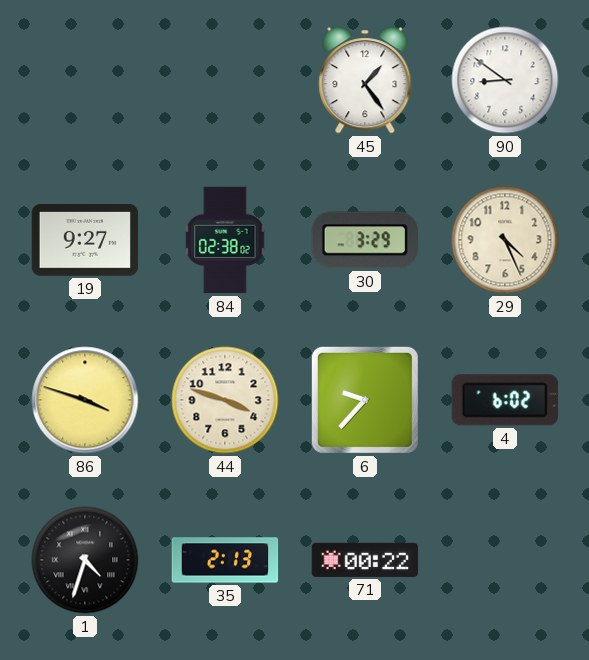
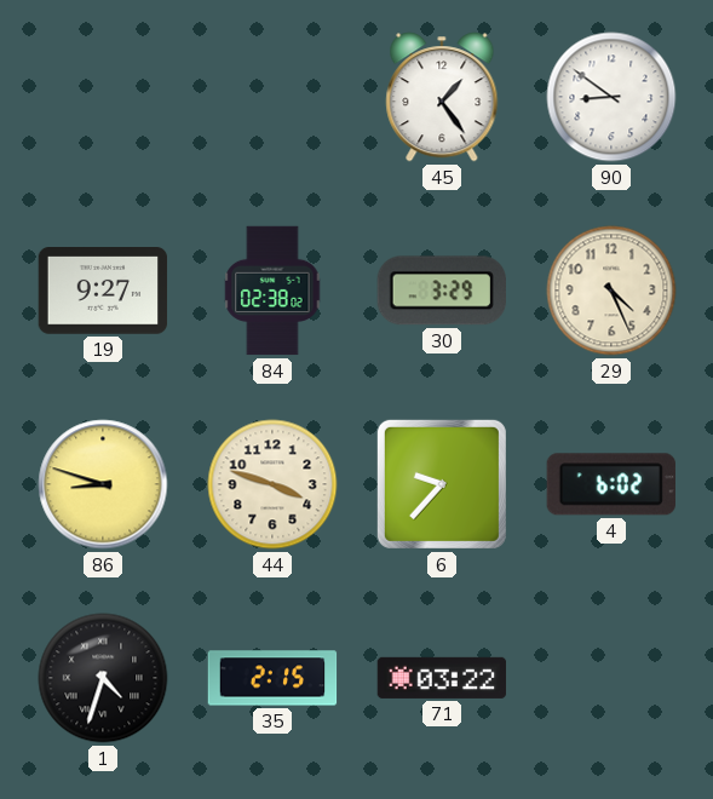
86: 3:48 -> 8:48
35: 2:13 -> 2:15
71: 00:22 -> 03:22
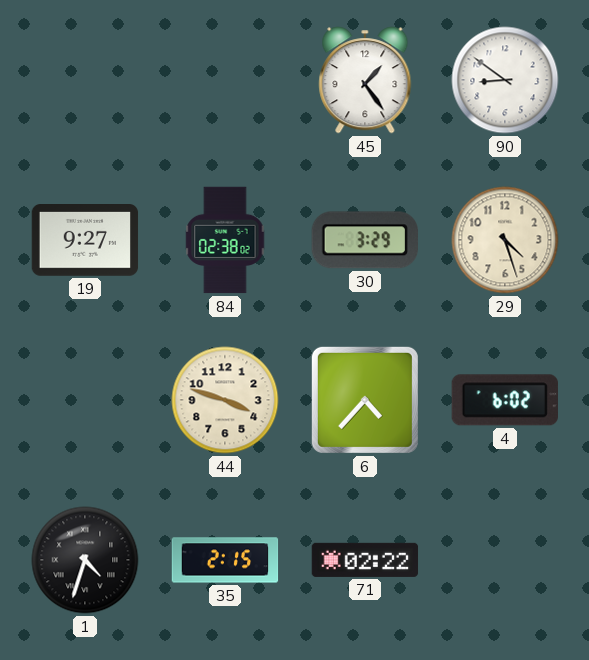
29: 4:26 -> 4:27
86: 8:48 -> none
6: 9:37 -> 4:37
71: 03:22 -> 02:22
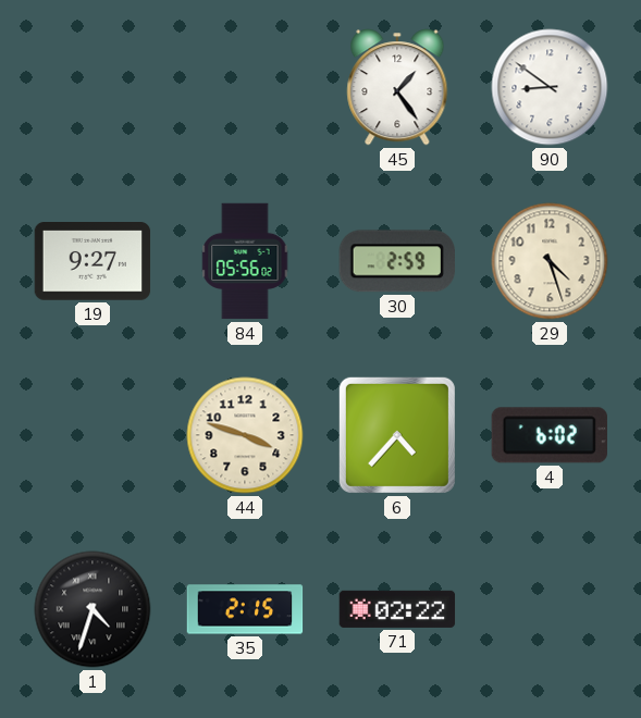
84: 02:38 -> 05:56
30: 3:29 -> 2:59
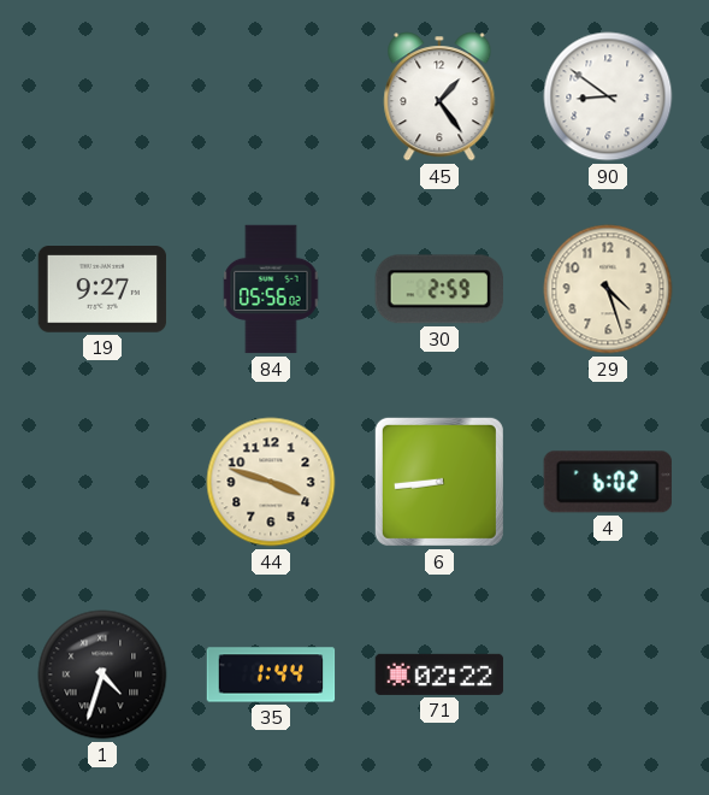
6: 4:37 -> 8:44
35: 2:15 -> 1:44
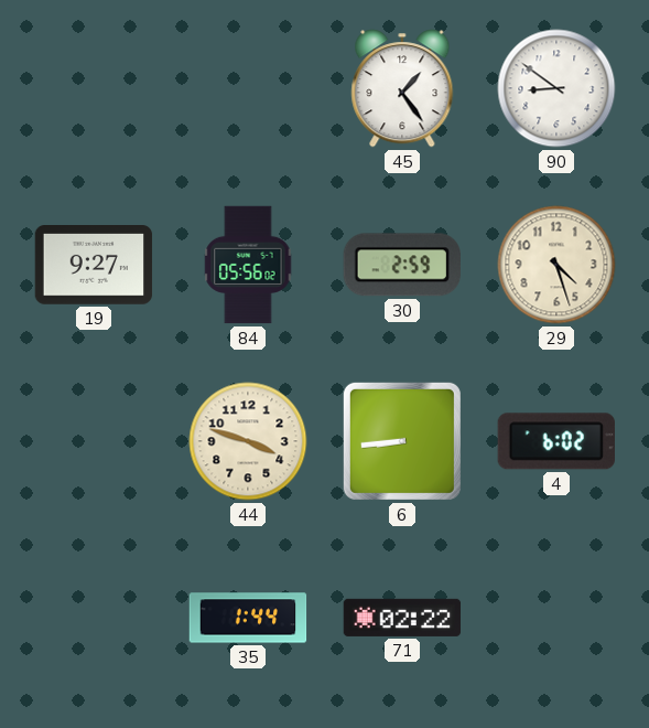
1: 4:33 -> none
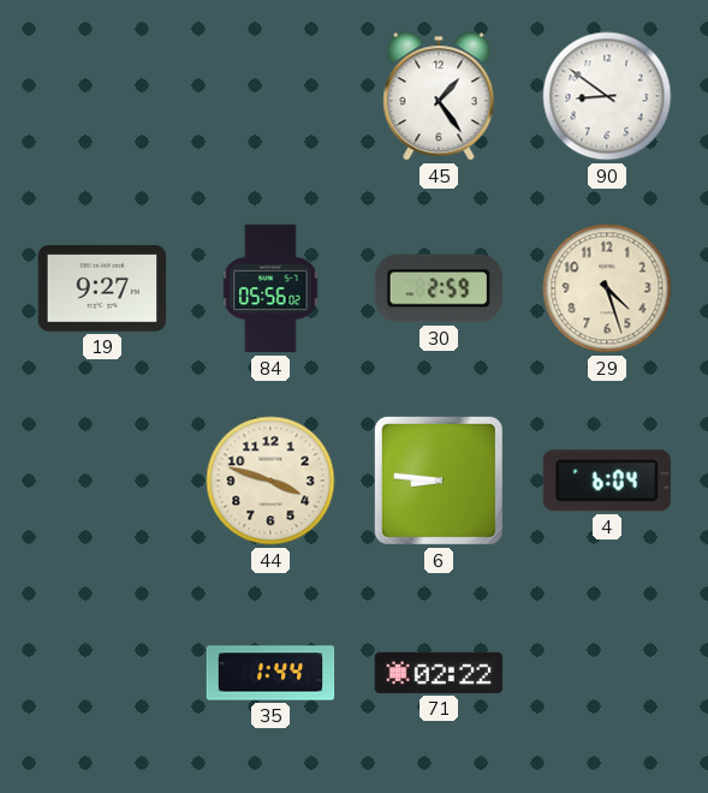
6: 8:44 -> 8:46
4: 6:02 -> 6:04
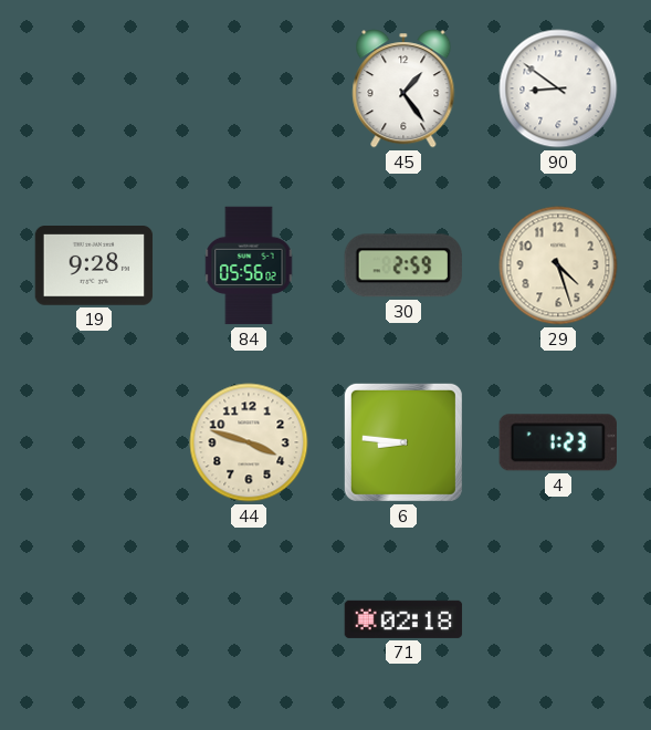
19: 9:27 -> 9:28
4: 6:04 -> 1:23
35: 1:44 -> none
71: 02:22 -> 02:18
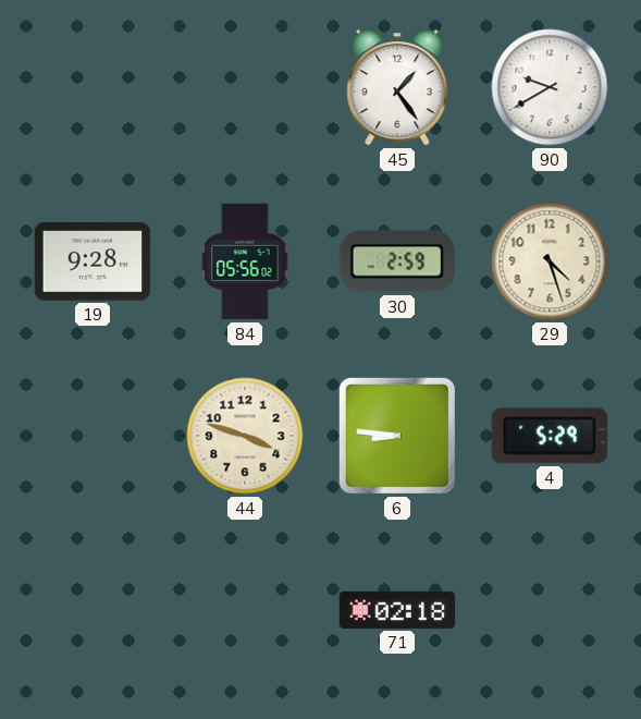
90: 8:51 -> 9:40
4: 1:23 -> 5:29
